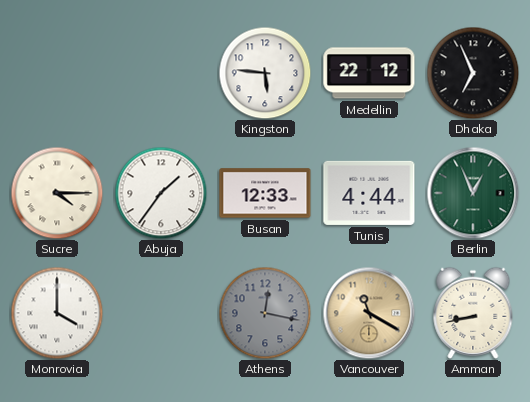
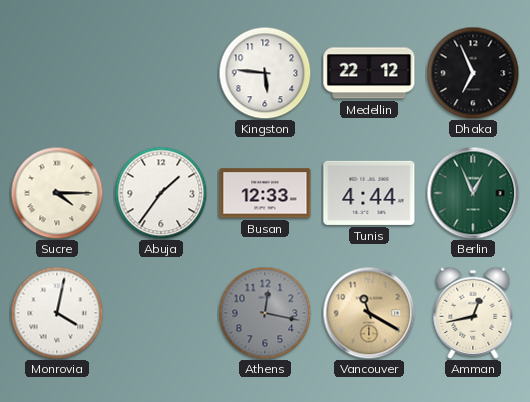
Monrovia: 4:00 -> 4:02
Amman: 8:43 -> 12:43
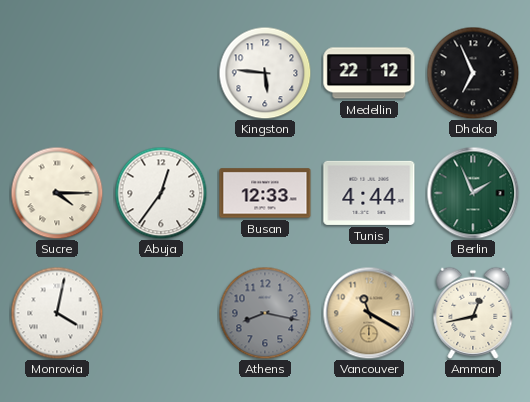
Abuja: 1:36 -> 12:36
Berlin: 12:56 -> 1:56
Athens: 12:17 -> 8:17
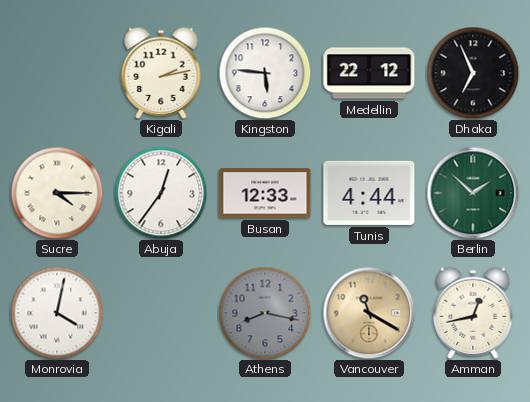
Kigali: none -> 2:13
Berlin: 1:56 -> 1:52
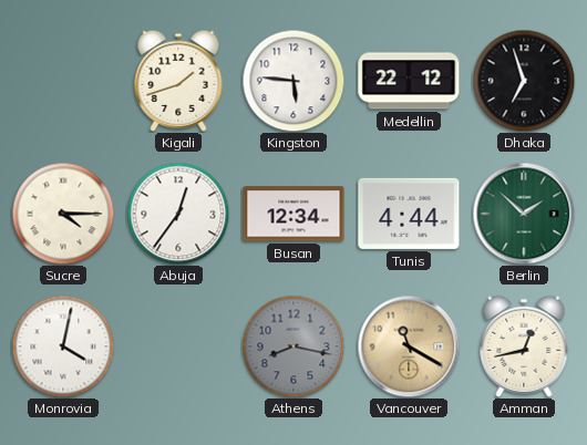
Kigali: 2:13 -> 1:42
Dhaka: 6:56 -> 6:57
Busan: 12:33 -> 12:34
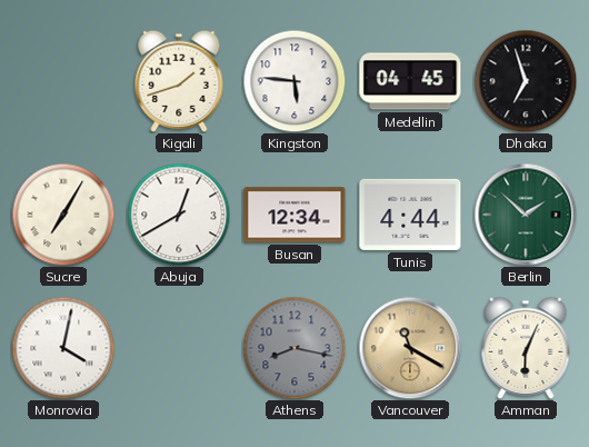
Medellin: 22:12 -> 04:45
Sucre: 4:15 -> 7:05
Abuja: 12:36 -> 12:40
Amman: 12:43 -> 6:04
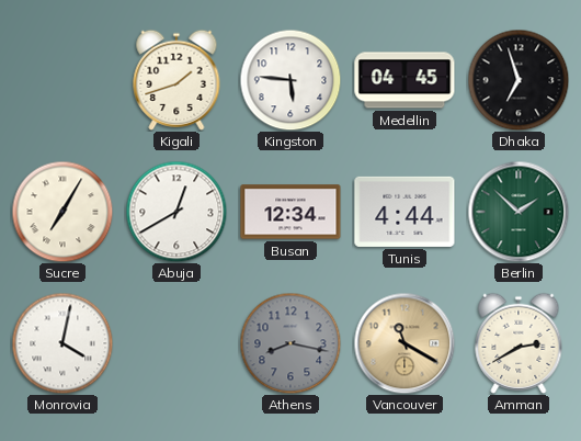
Amman: 6:04 -> 2:40
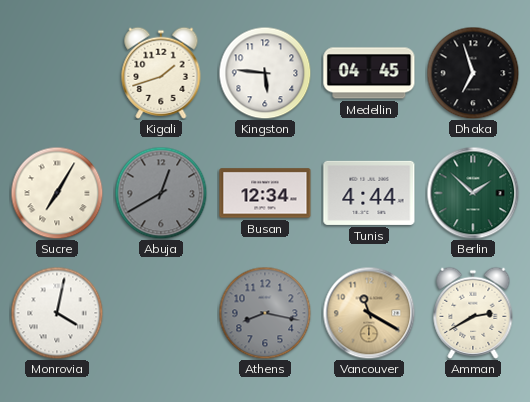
Abuja dial: white -> grey
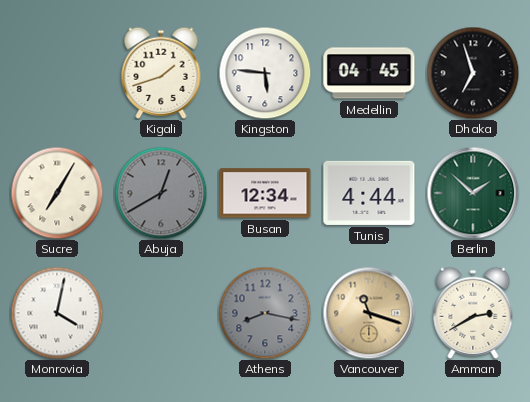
Vancouver: 11:20 -> 11:18
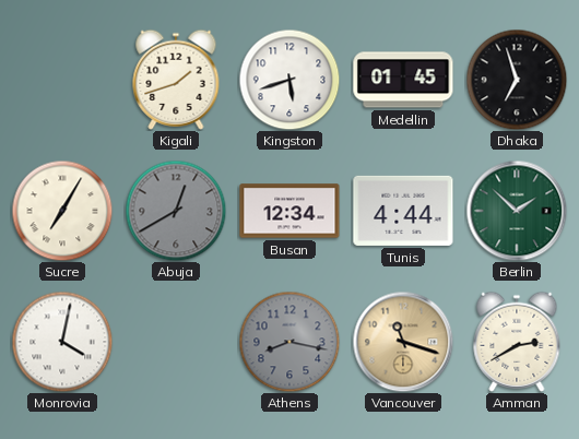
Kingston: 5:46 -> 5:42
Medellin: 04:45 -> 01:45
